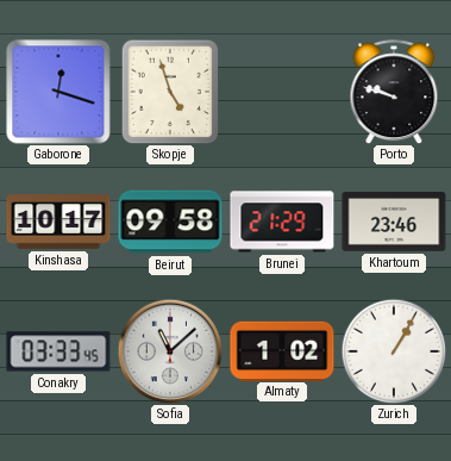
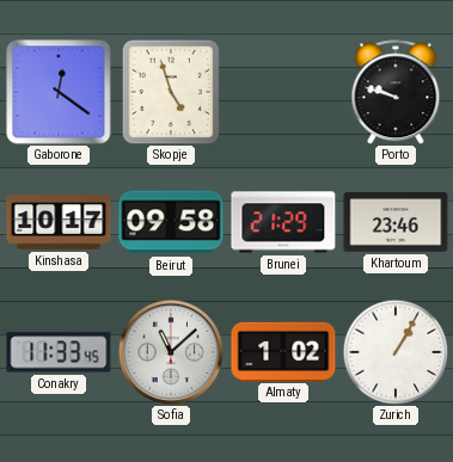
Gaborone: 12:18 -> 12:21
Conakry: 03:33 -> 11:33
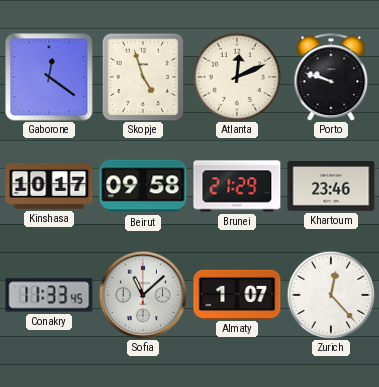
Atlanta: none -> 12:11
Almaty: 1:02 -> 1:07
Zurich: 1:05 -> 12:23
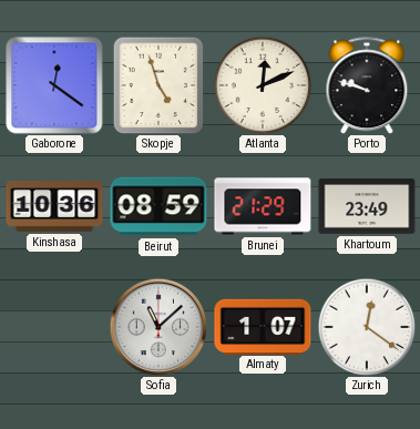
Kinshasa: 10:17 -> 10:36
Beirut: 09:58 -> 08:59
Khartoum: 23:46 -> 23:49
Conakry: 11:33 -> none
Zurich: 12:23 -> 12:21
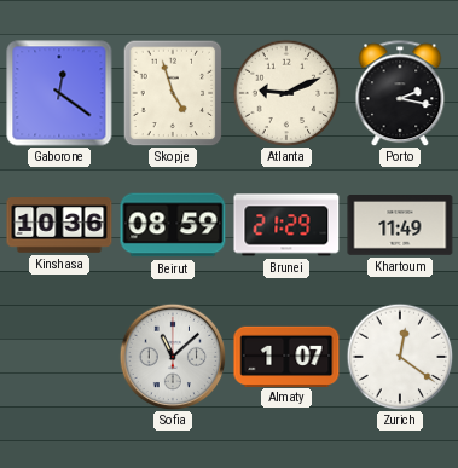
Atlanta: 12:11 -> 9:11
Porto: 9:48 -> 2:17
Khartoum: 23:49 -> 11:49
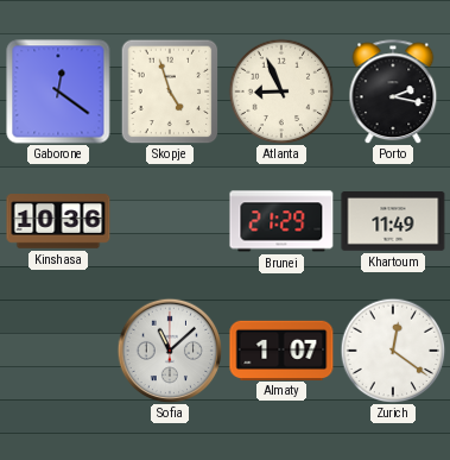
Atlanta: 9:11 -> 8:56
Beirut: 08:59 -> none
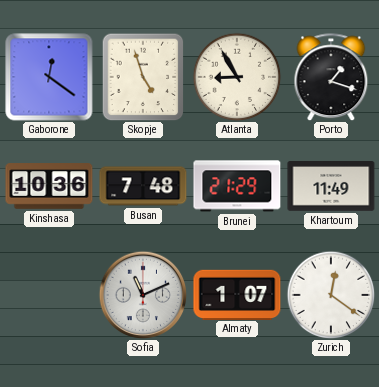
Atlanta: 8:56 -> 8:55
Porto: 2:17 -> 1:18
Busan: none -> 7:48
Sofia: 11:08 -> 11:11
